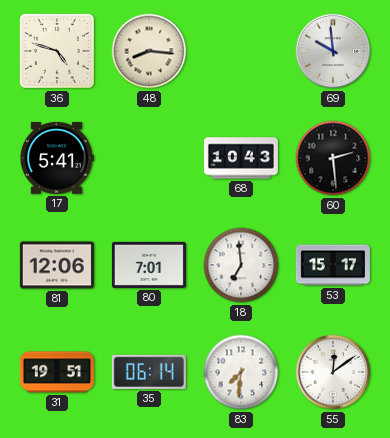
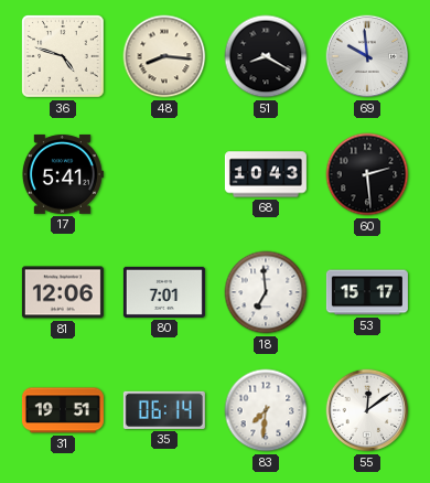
51: none -> 8:20
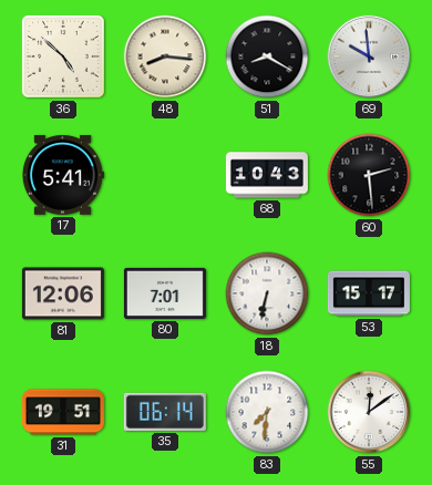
36: 4:48 -> 4:52
18: 6:59 -> 6:32
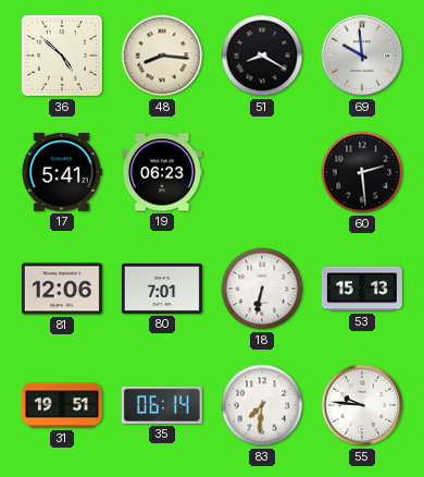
19: none -> 06:23
68: 10:43 -> none
53: 15:17 -> 15:13
55: 12:09 -> 9:46
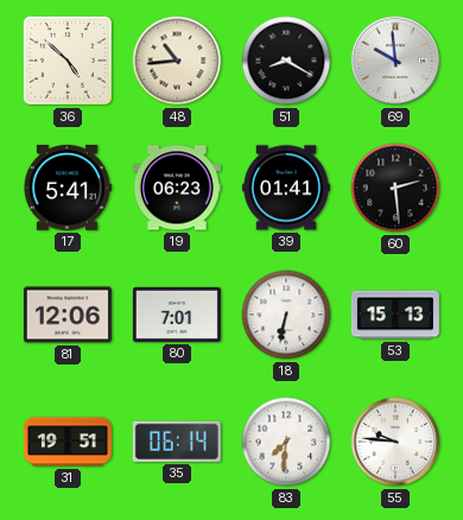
48: 8:16 -> 10:44
39: none -> 01:41
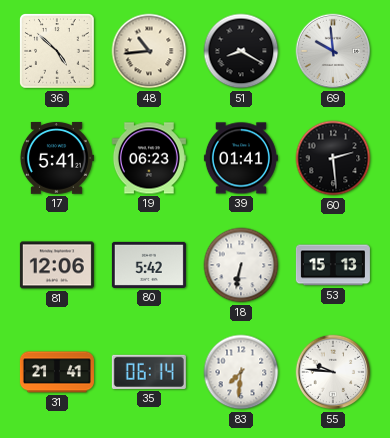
80: 7:01 -> 5:42
31: 19:51 -> 21:41
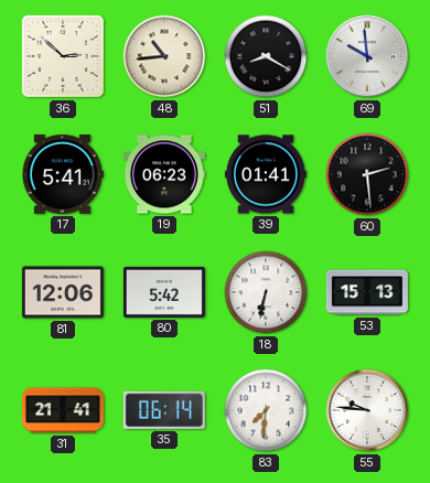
36: 4:52 -> 2:52
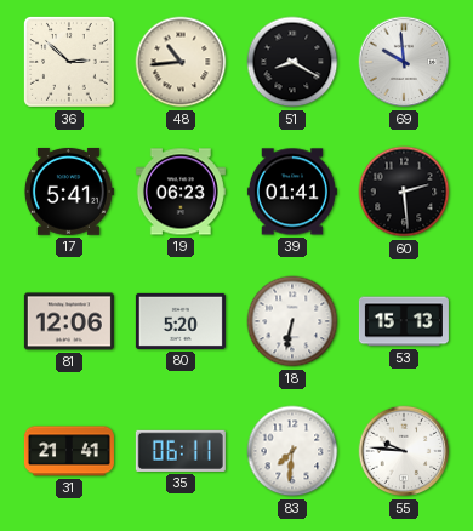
80: 5:42 -> 5:20
35: 06:14 -> 06:11
